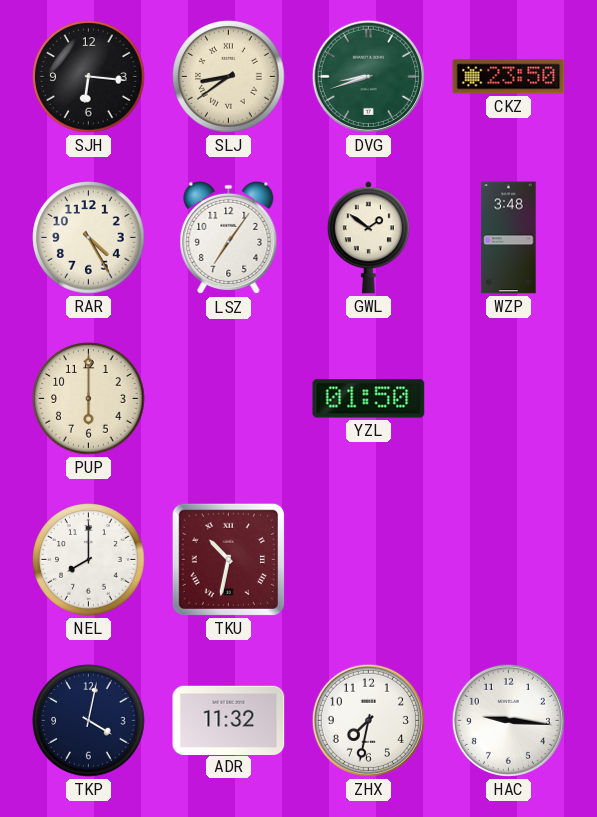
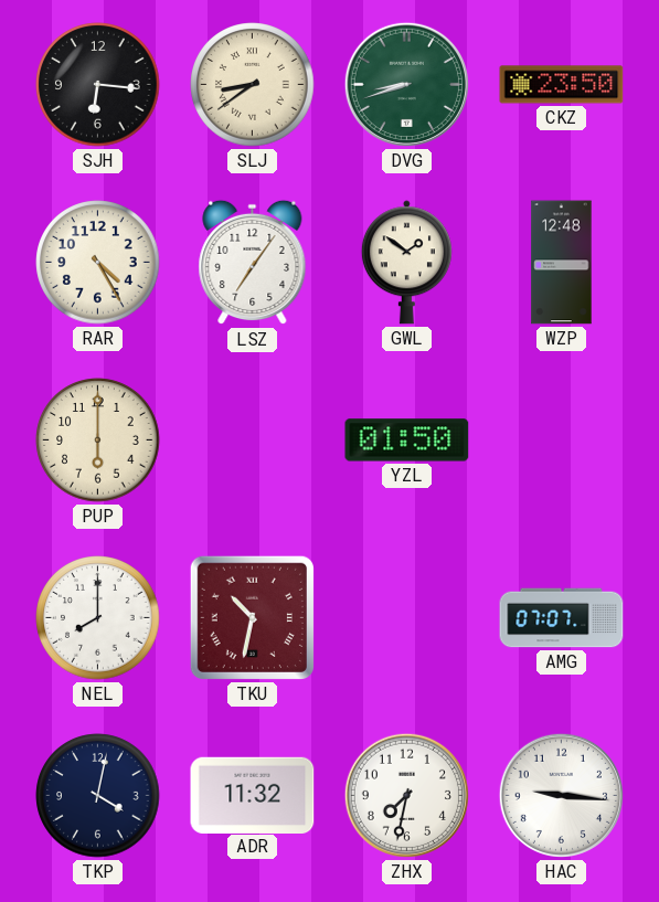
WZP: 3:48 -> 12:48
AMG: none -> 07:07
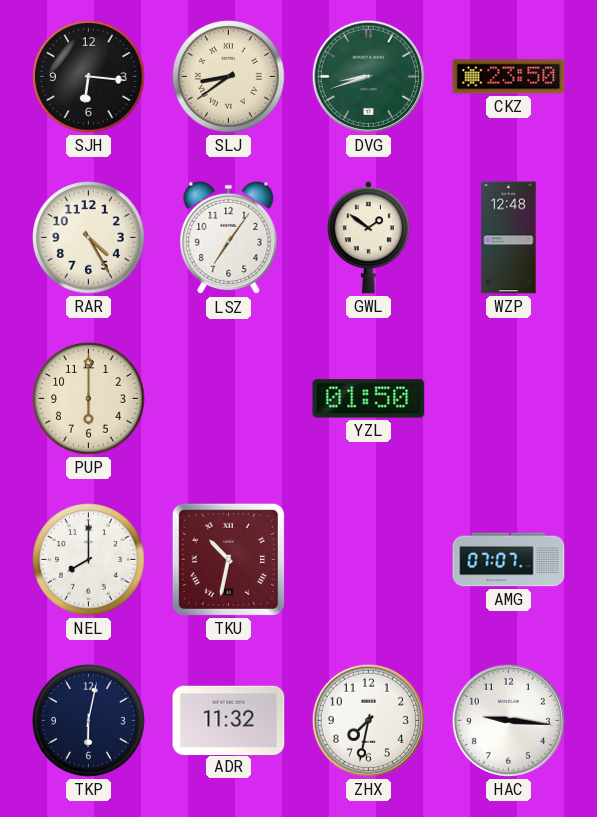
TKP: 4:02 -> 6:02
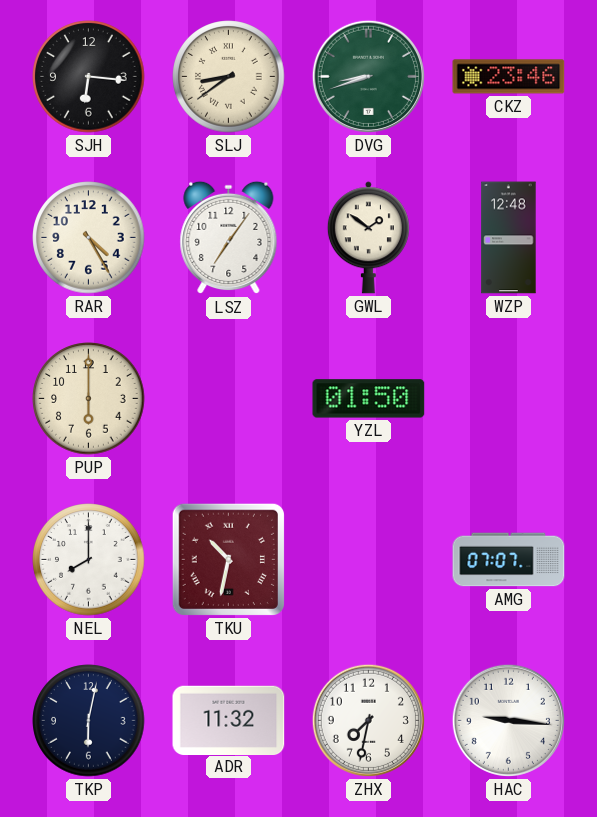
CKZ: 23:50 -> 23:46
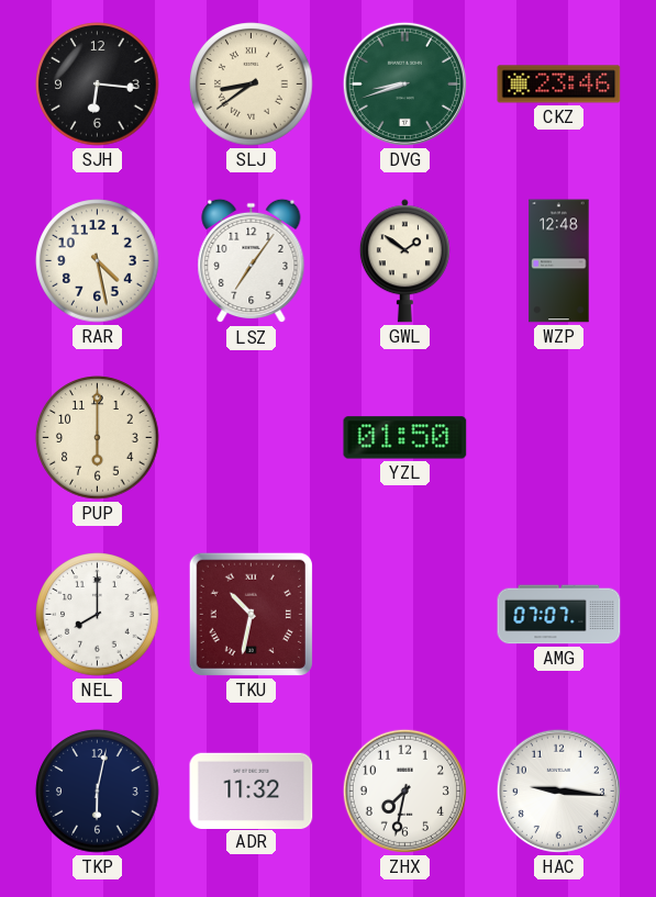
RAR: 4:25 -> 4:28
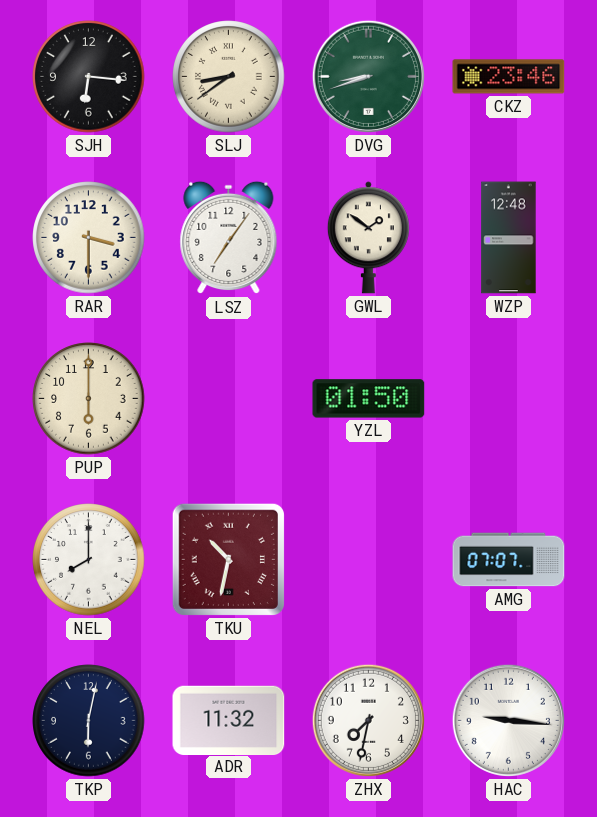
RAR: 4:28 -> 3:30
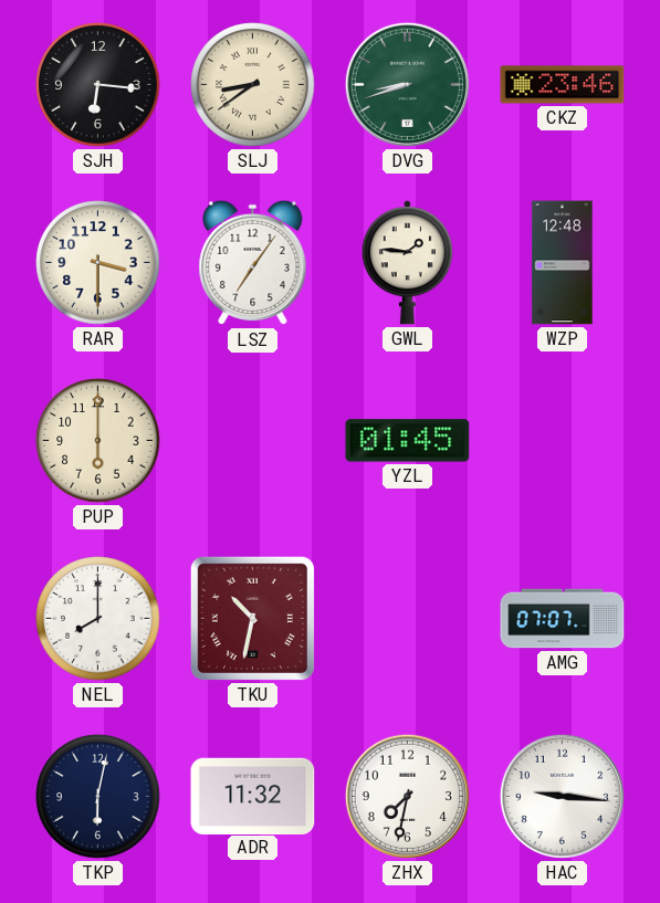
GWL: 1:51 -> 1:46
YZL: 01:50 -> 01:45
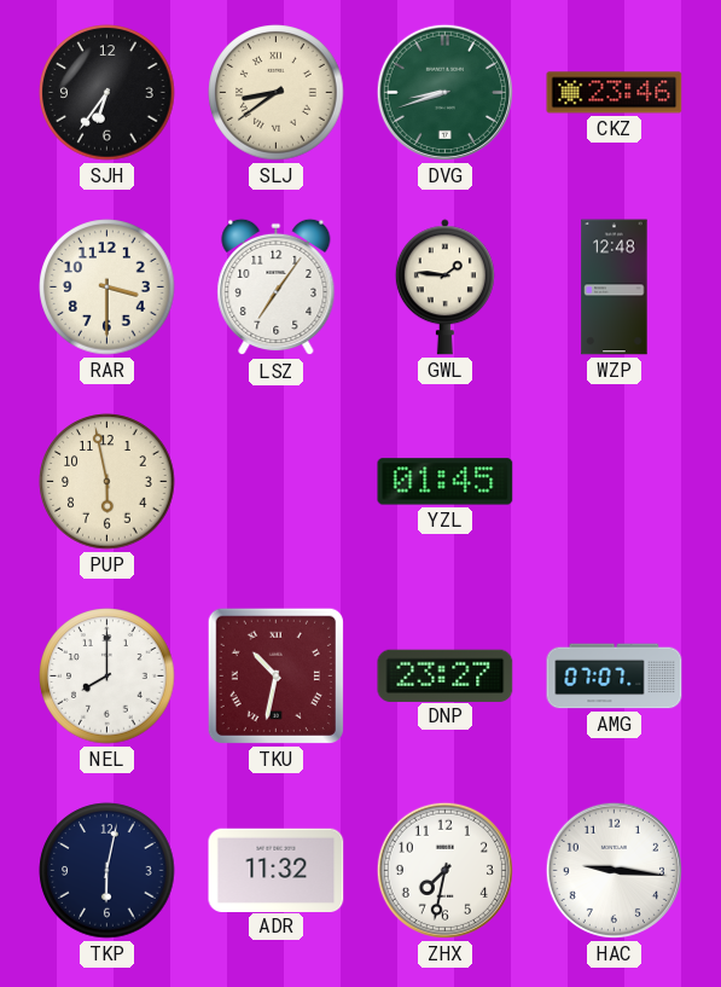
SJH: 6:16 -> 6:36
PUP: 6:00 -> 5:58
DNP: none -> 23:27
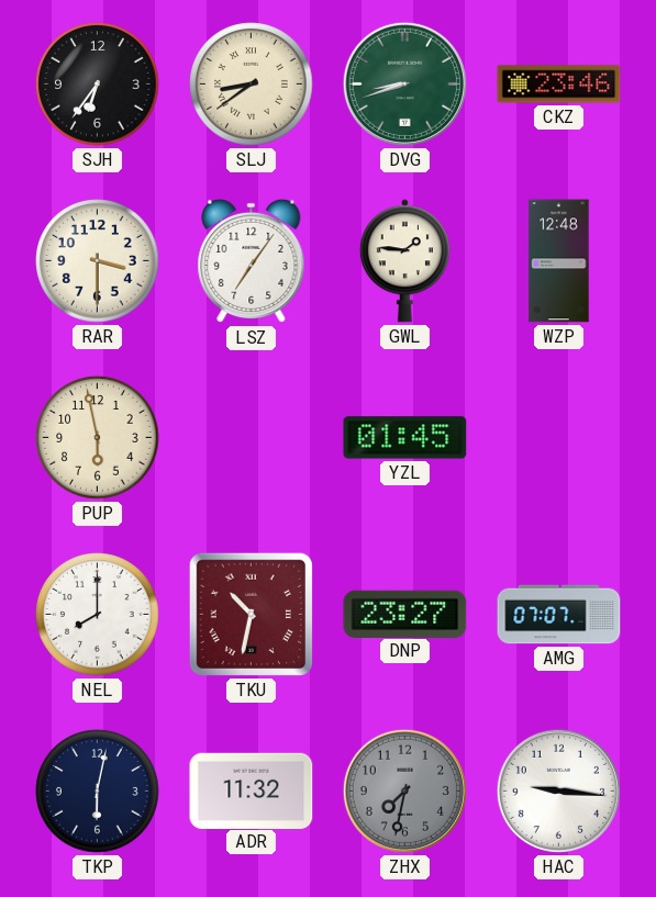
ZHX dial: white -> grey
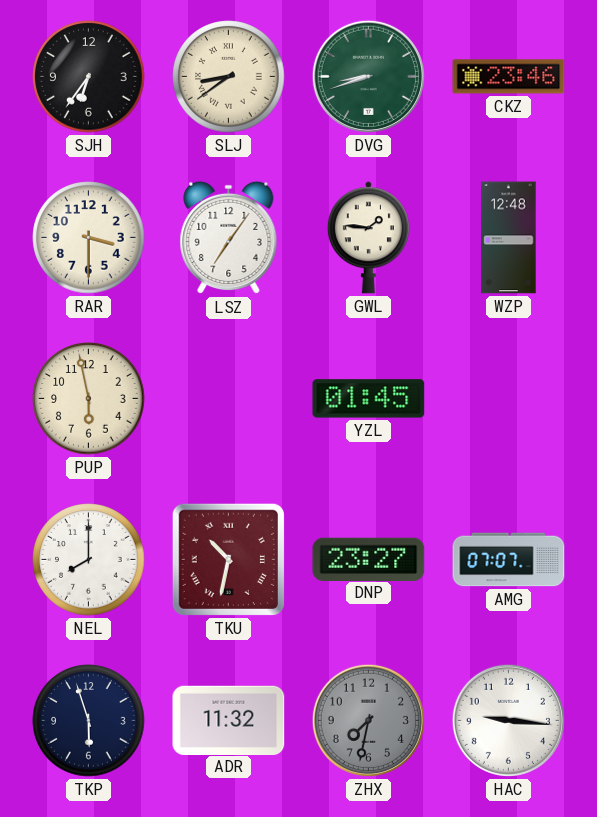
TKP: 6:02 -> 5:57
